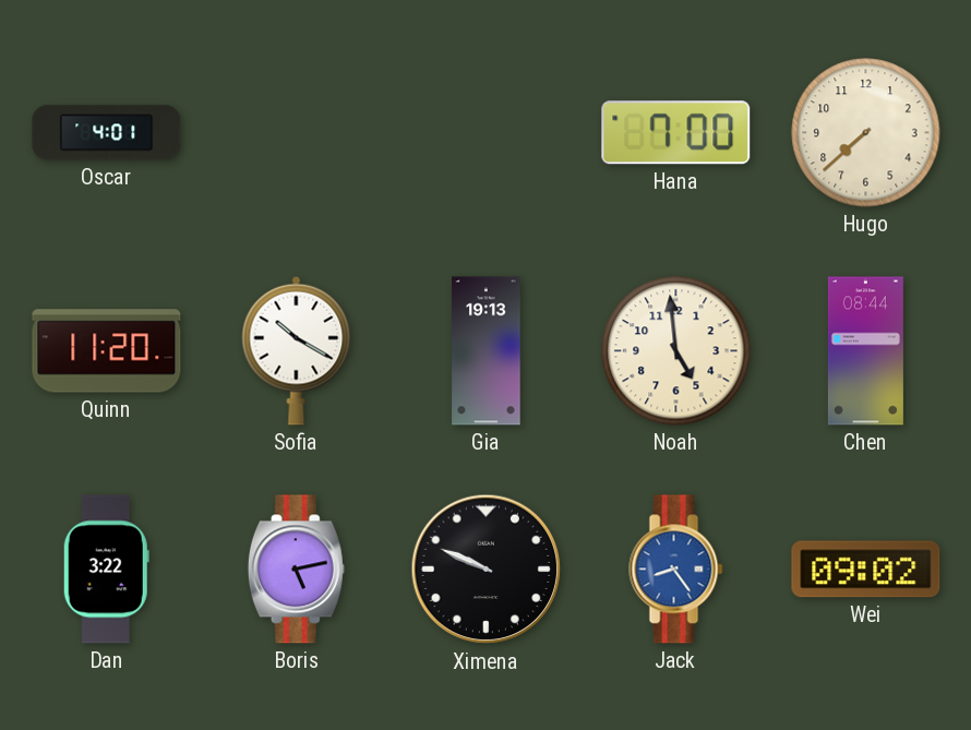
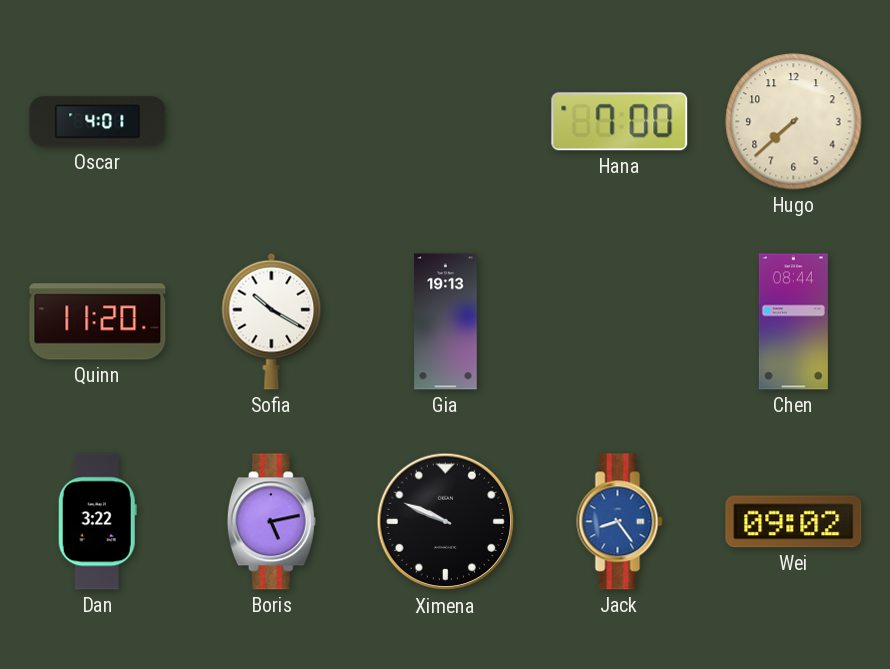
Noah: 4:59 -> none
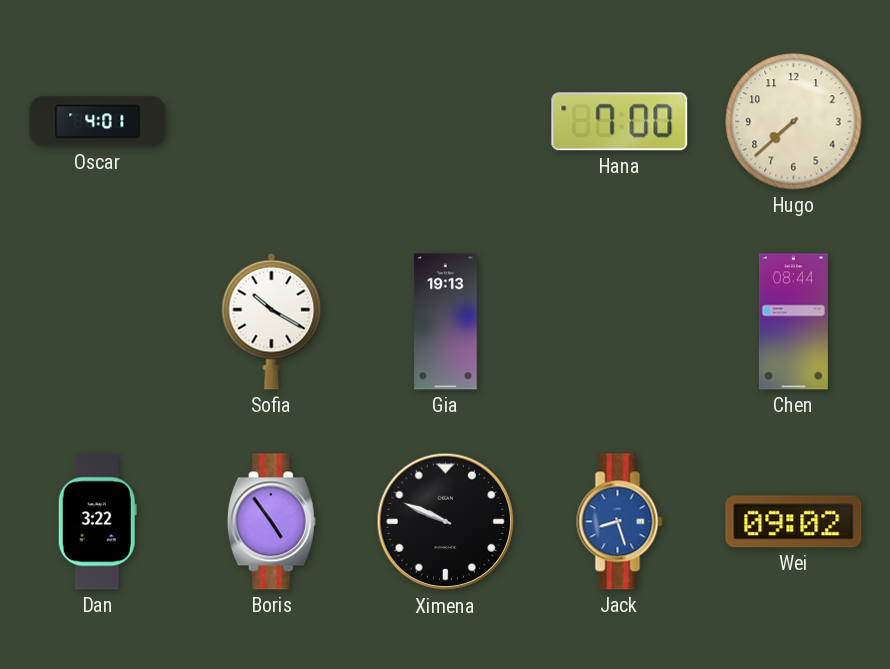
Quinn: 11:20 -> none
Boris: 5:13 -> 4:54
Jack: 8:24 -> 8:27
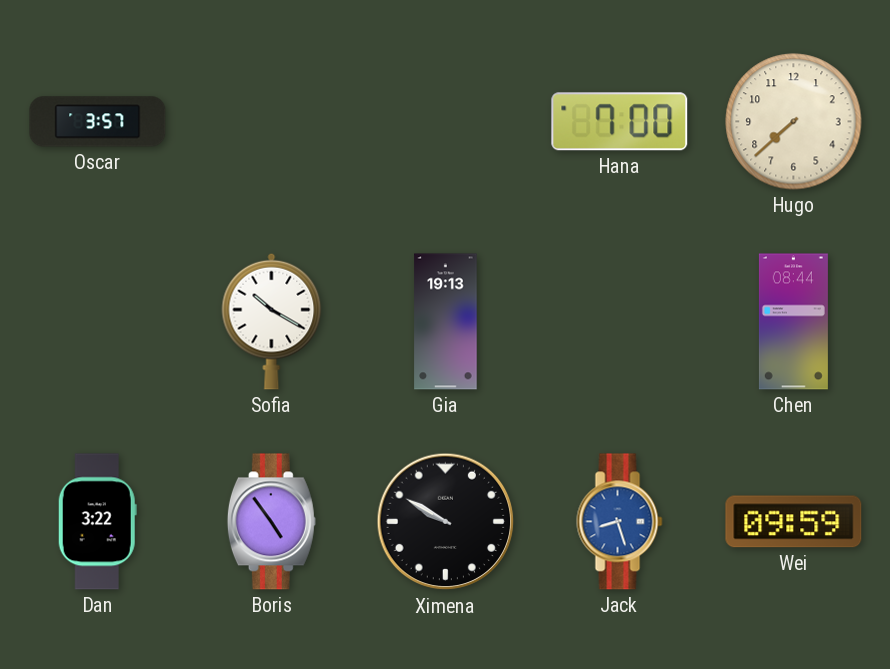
Oscar: 4:01 -> 3:57
Ximena: 9:49 -> 9:50
Wei: 09:02 -> 09:59
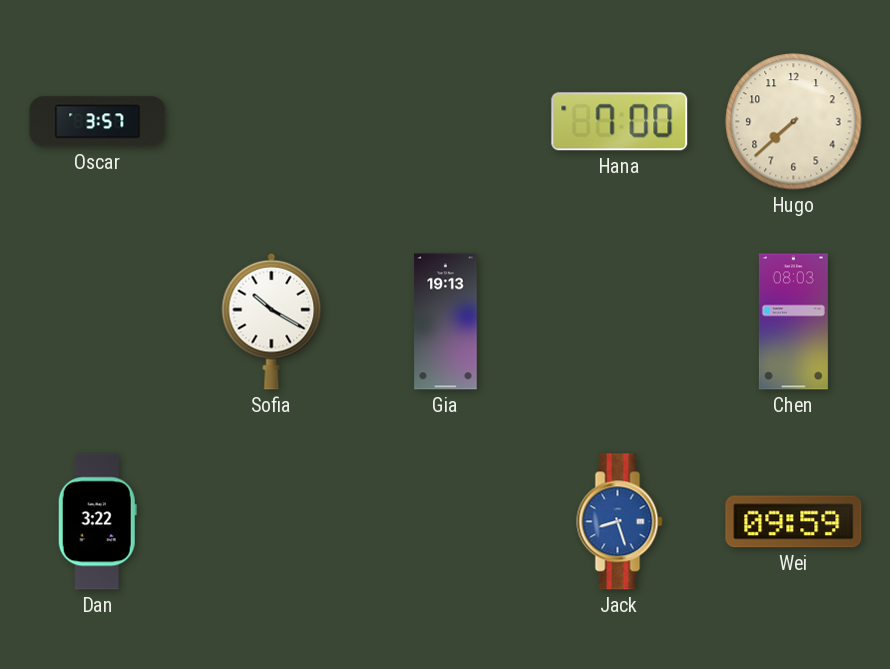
Chen: 08:44 -> 08:03
Boris: 4:54 -> none
Ximena: 9:50 -> none
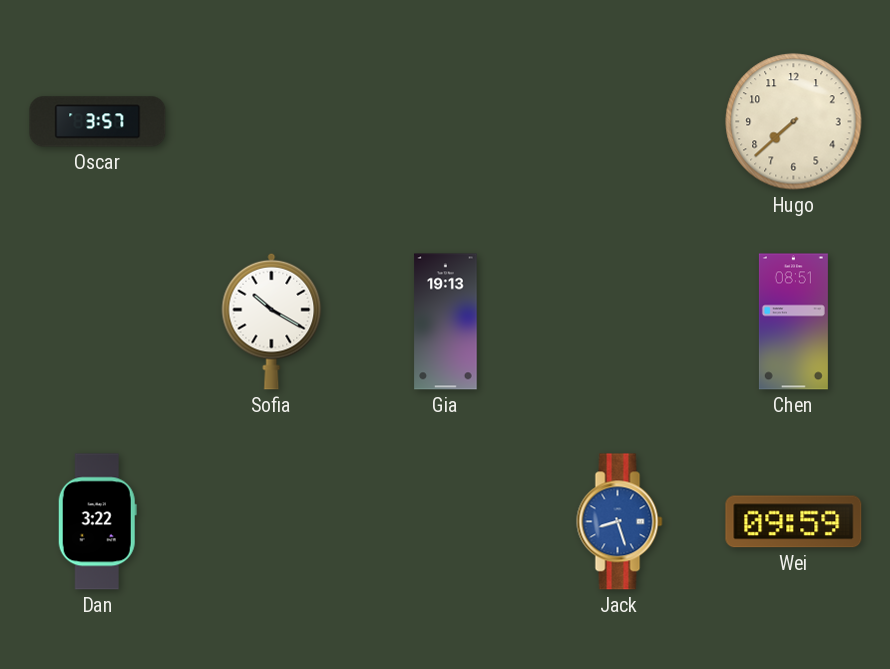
Hana: 7:00 -> none
Chen: 08:03 -> 08:51
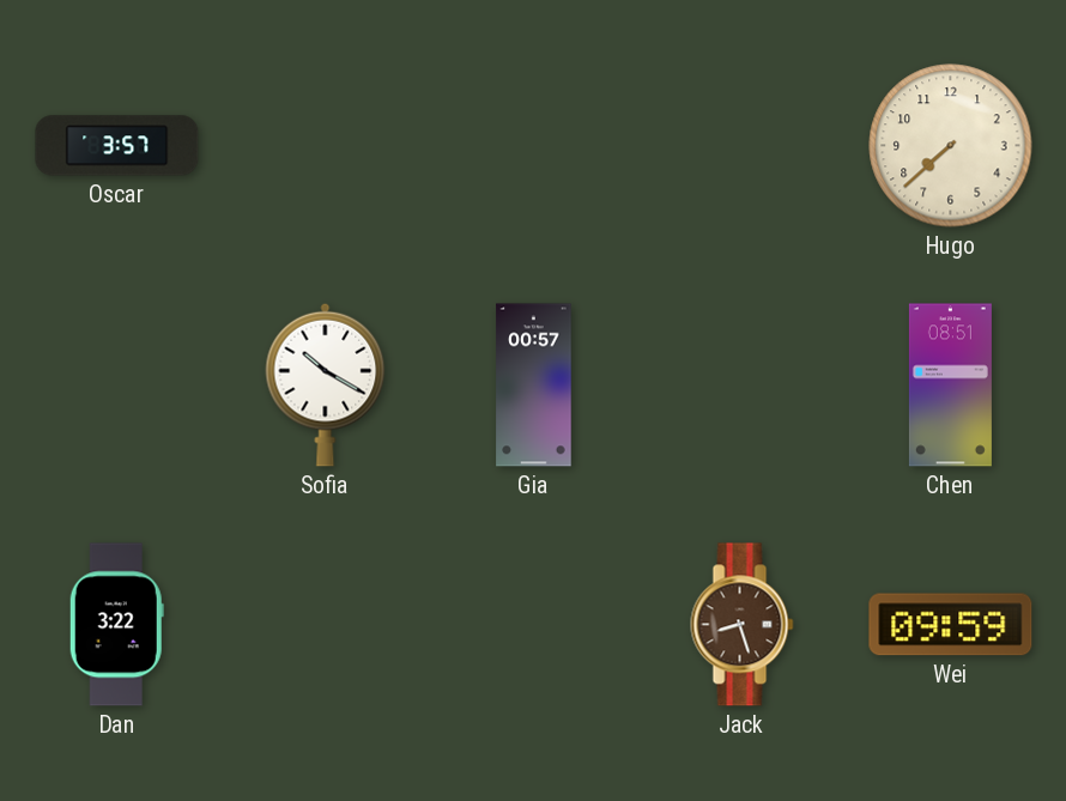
Gia: 19:13 -> 00:57
Jack dial: blue -> brown
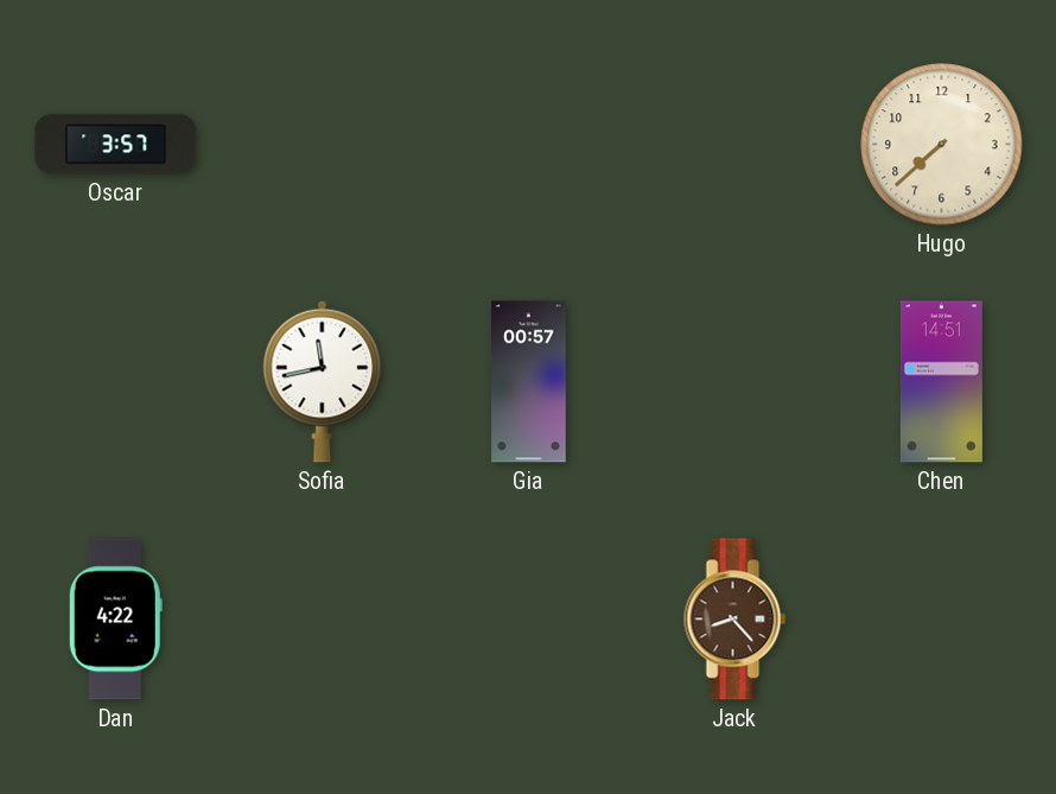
Sofia: 10:20 -> 11:43
Chen: 08:51 -> 14:51
Dan: 3:22 -> 4:22
Jack: 8:27 -> 8:23
Wei: 09:59 -> none
